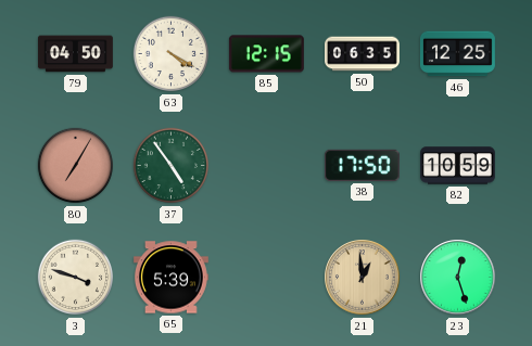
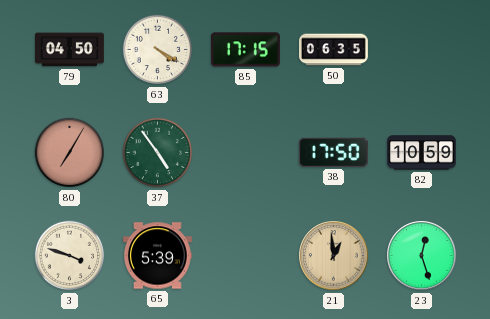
85: 12:15 -> 17:15
46: 12:25 -> none
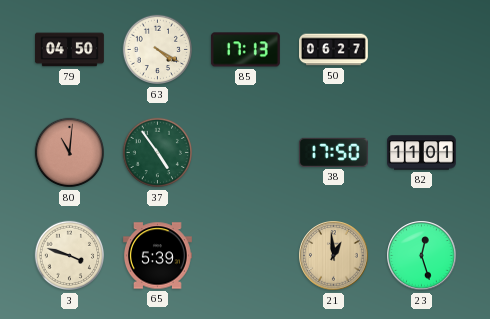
85: 17:15 -> 17:13
50: 06:35 -> 06:27
80: 7:05 -> 11:01
82: 10:59 -> 11:01
